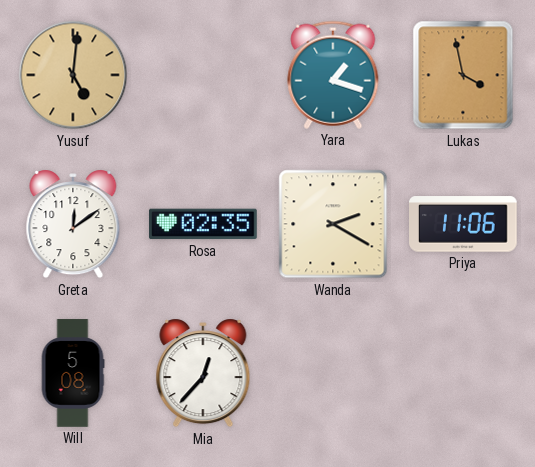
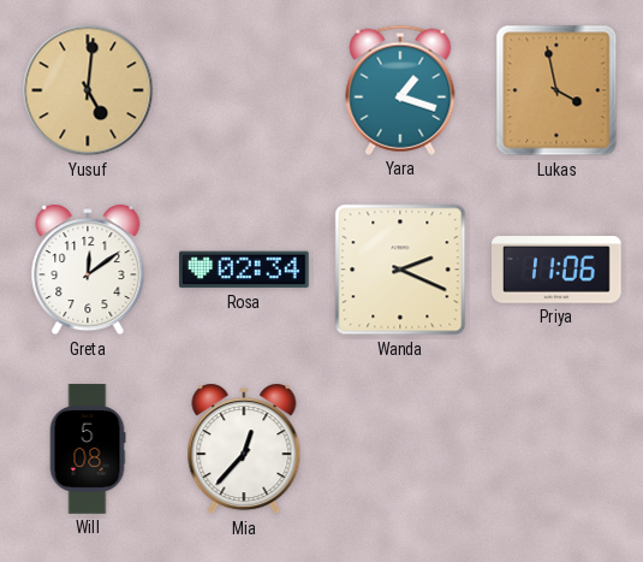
Rosa: 02:35 -> 02:34
Wanda: 2:20 -> 2:19
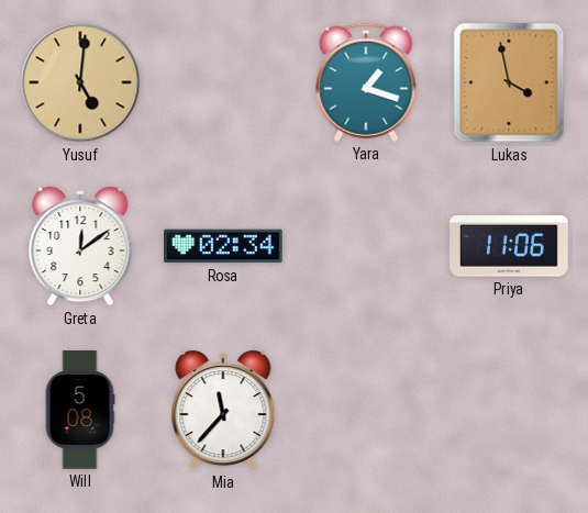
Wanda: 2:19 -> none
Mia: 12:37 -> 11:37
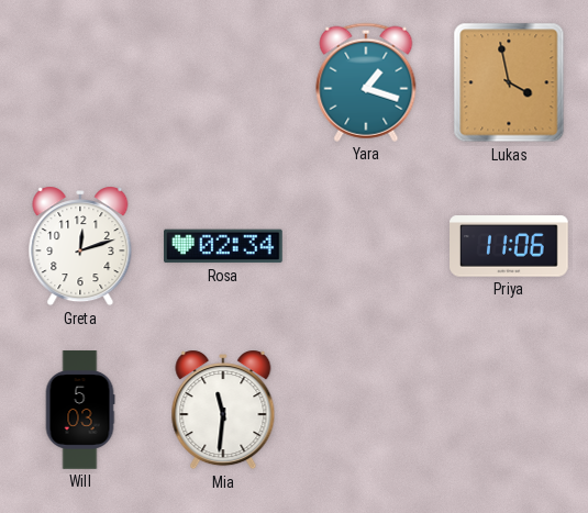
Yusuf: 5:01 -> none
Greta: 12:09 -> 12:12
Will: 5:08 -> 5:03
Mia: 11:37 -> 11:31
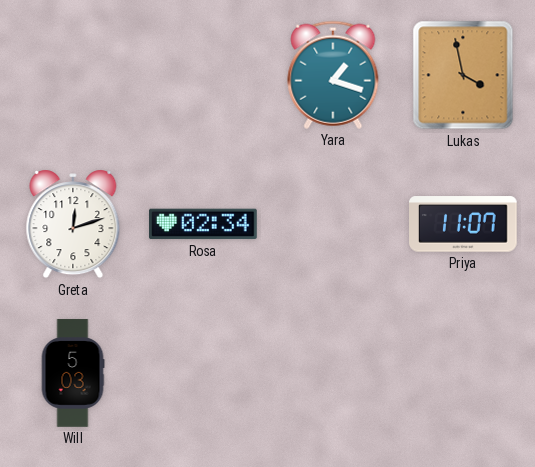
Priya: 11:06 -> 11:07
Mia: 11:31 -> none
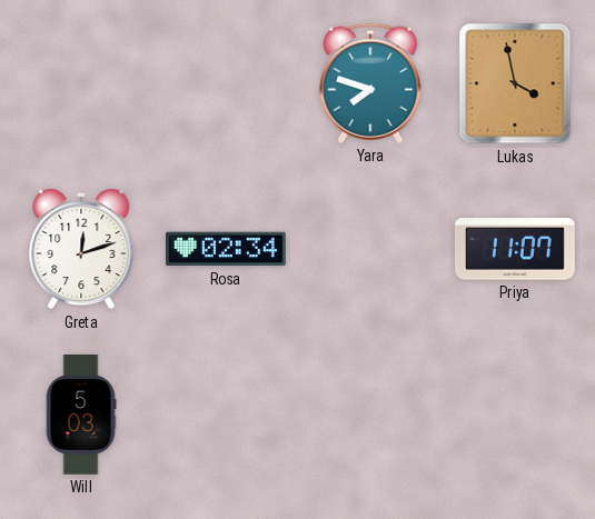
Yara: 1:18 -> 7:48
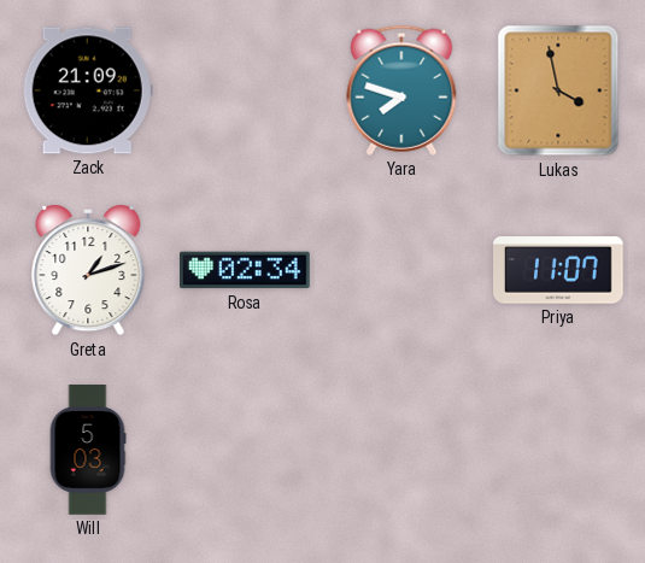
Zack: none -> 21:09
Greta: 12:12 -> 1:12
